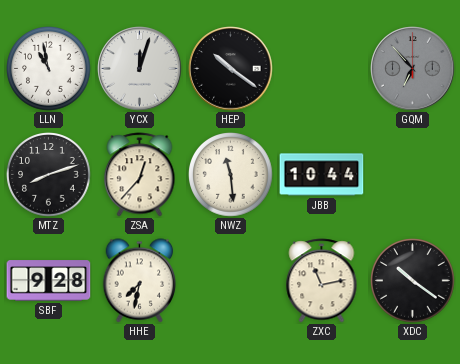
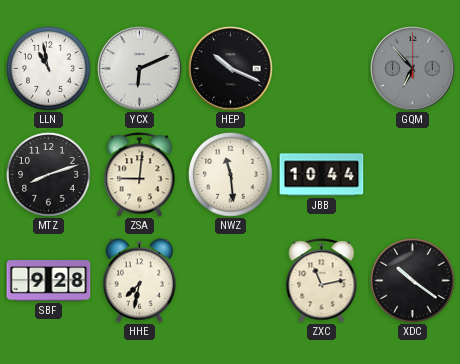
YCX: 12:03 -> 6:11
HEP: 10:21 -> 10:19
ZSA: 12:37 -> 9:01
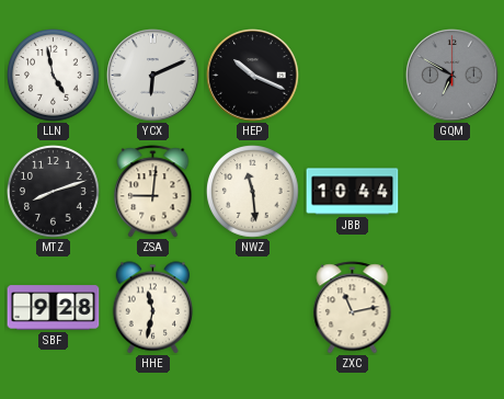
LLN: 10:58 -> 4:58
GQM: 6:53 -> 6:50
HHE: 7:32 -> 11:32
XDC: 10:21 -> none
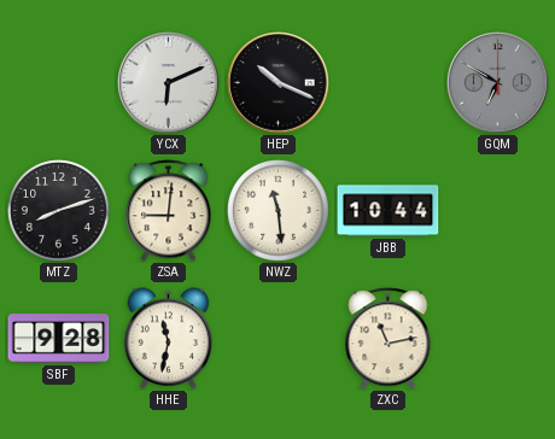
LLN: 4:58 -> none
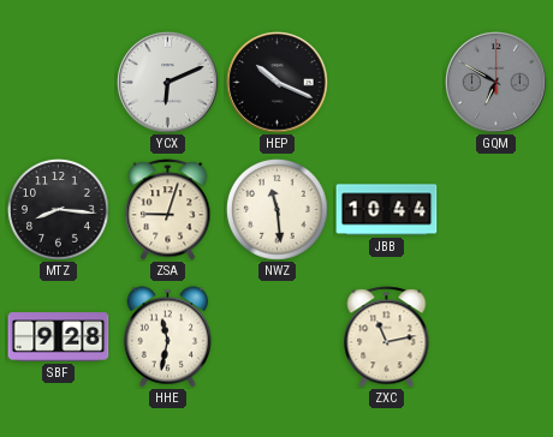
MTZ: 8:12 -> 8:16
ZSA: 9:01 -> 9:03
